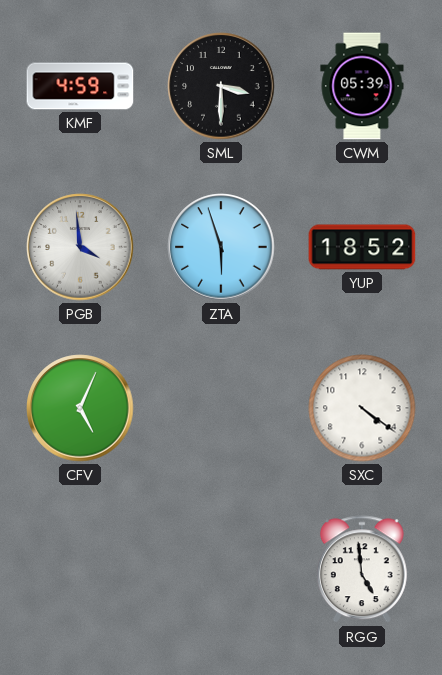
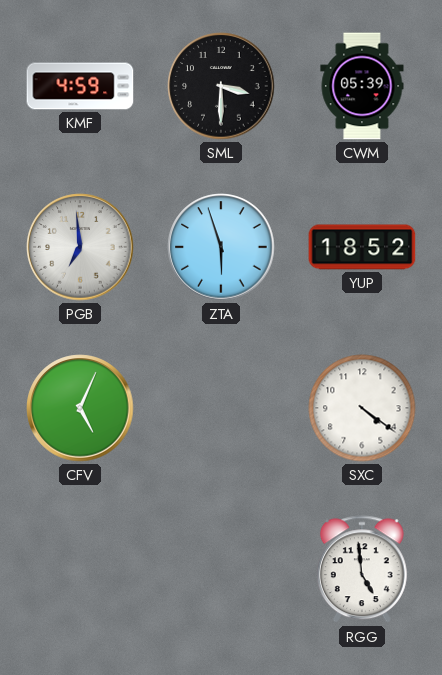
PGB: 3:59 -> 6:59
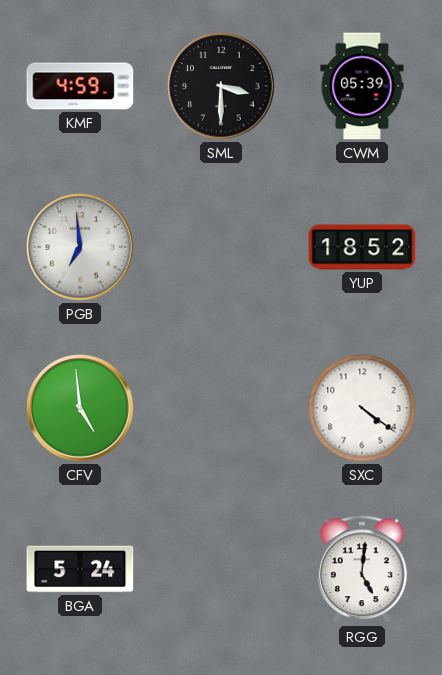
ZTA: 5:57 -> none
CFV: 5:04 -> 4:59
BGA: none -> 5:24
RGG: 4:59 -> 5:01
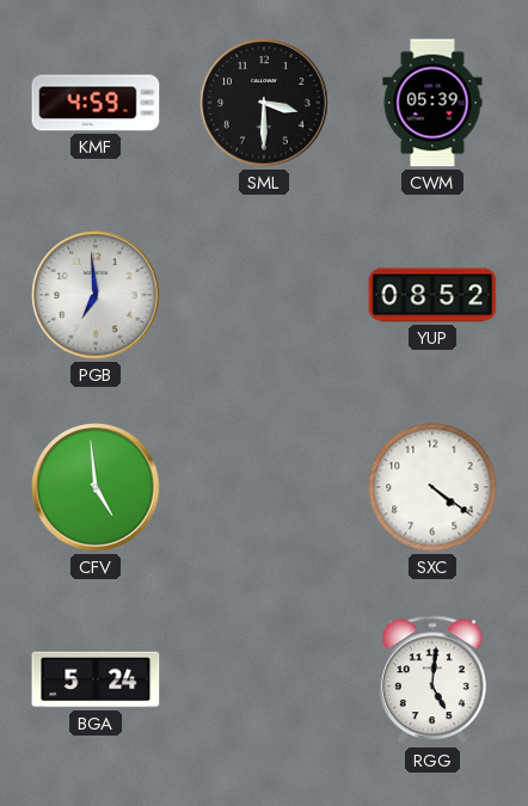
YUP: 18:52 -> 08:52
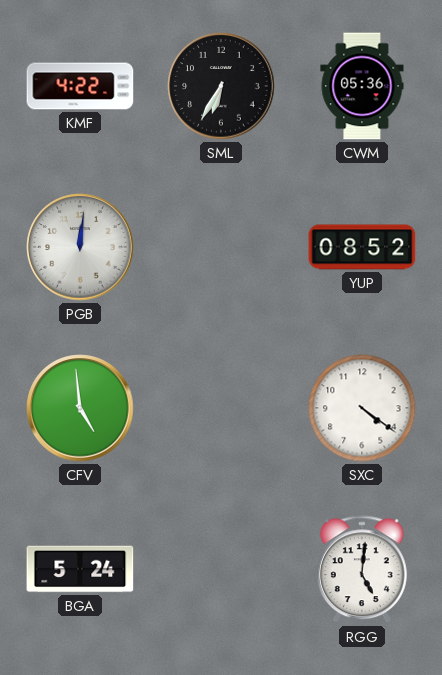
KMF: 4:59 -> 4:22
SML: 3:30 -> 6:35
CWM: 05:39 -> 05:36
PGB: 6:59 -> 12:01
